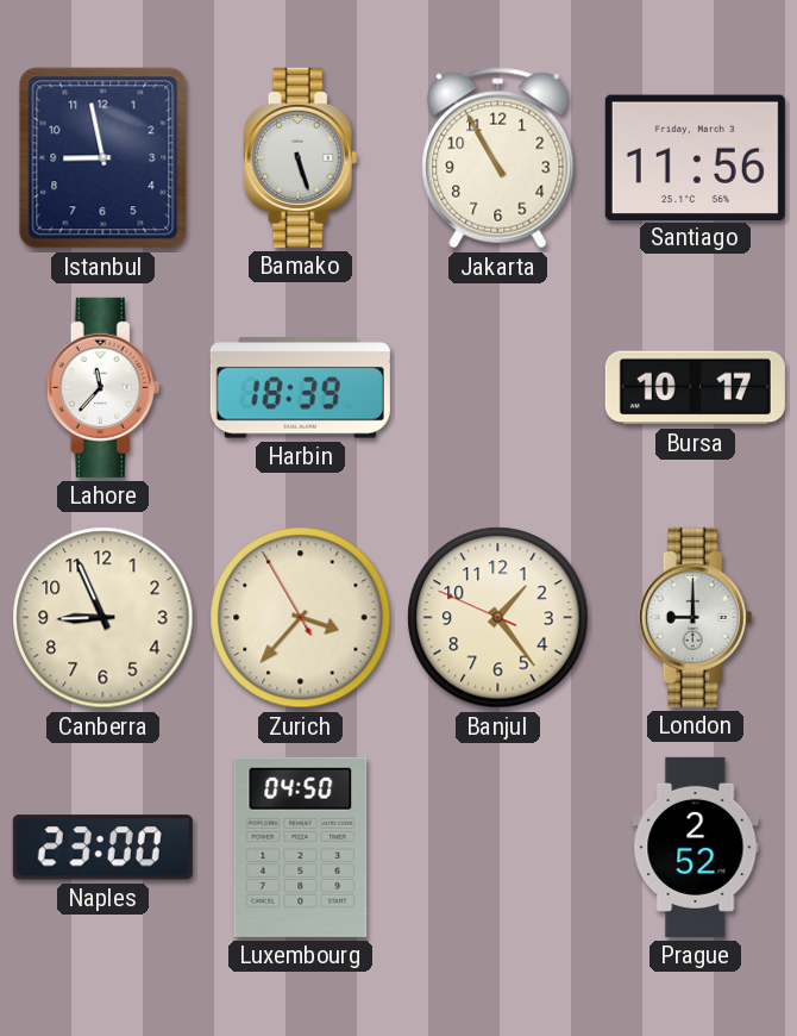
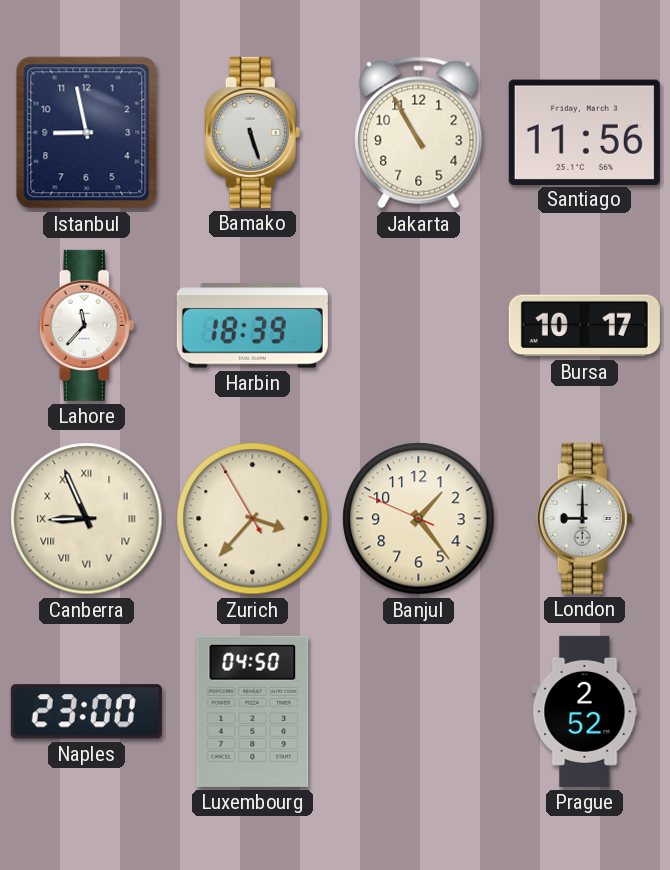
Canberra numerals: Arabic -> Roman
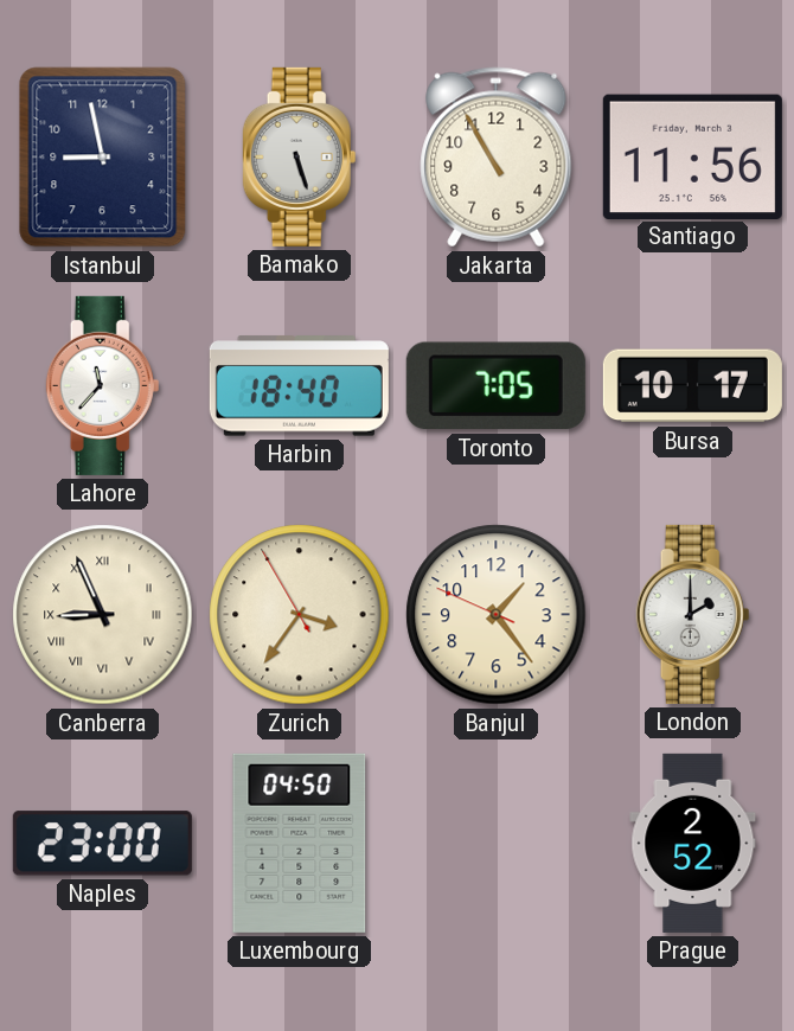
Harbin: 18:39 -> 18:40
Toronto: none -> 7:05
Zurich: 3:36 -> 3:35
London: 9:00 -> 2:00
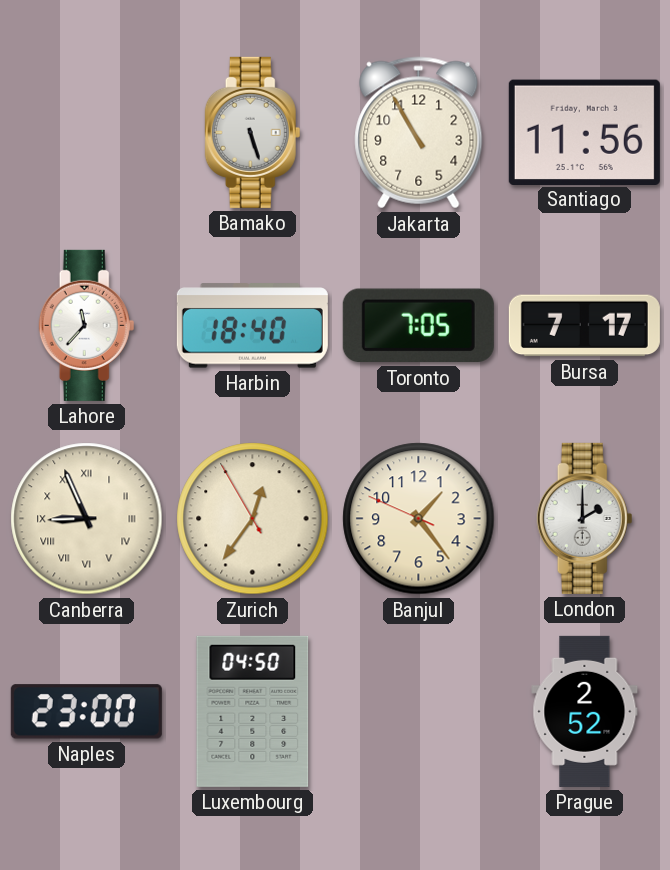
Istanbul: 8:58 -> none
Bursa: 10:17 -> 7:17
Zurich: 3:35 -> 12:35
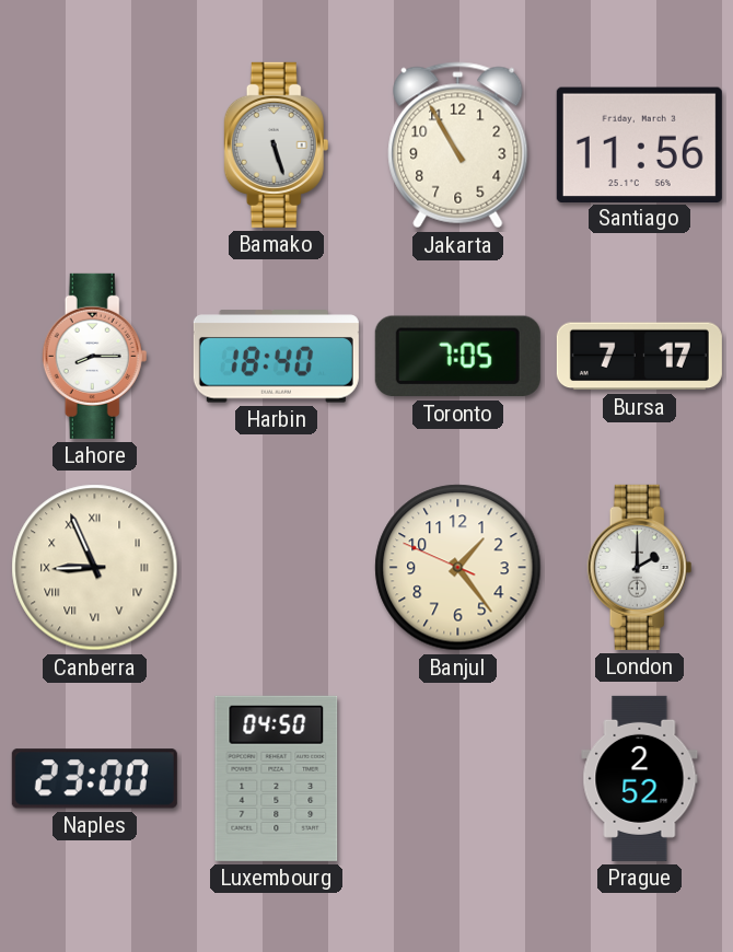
Lahore: 11:37 -> 8:15
Zurich: 12:35 -> none
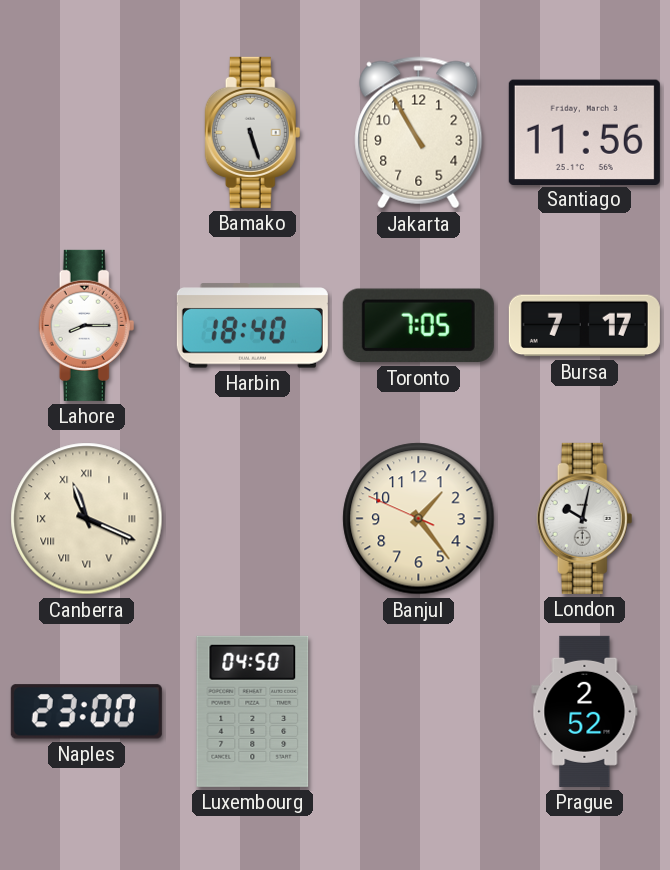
Canberra: 8:56 -> 11:19
London: 2:00 -> 10:02
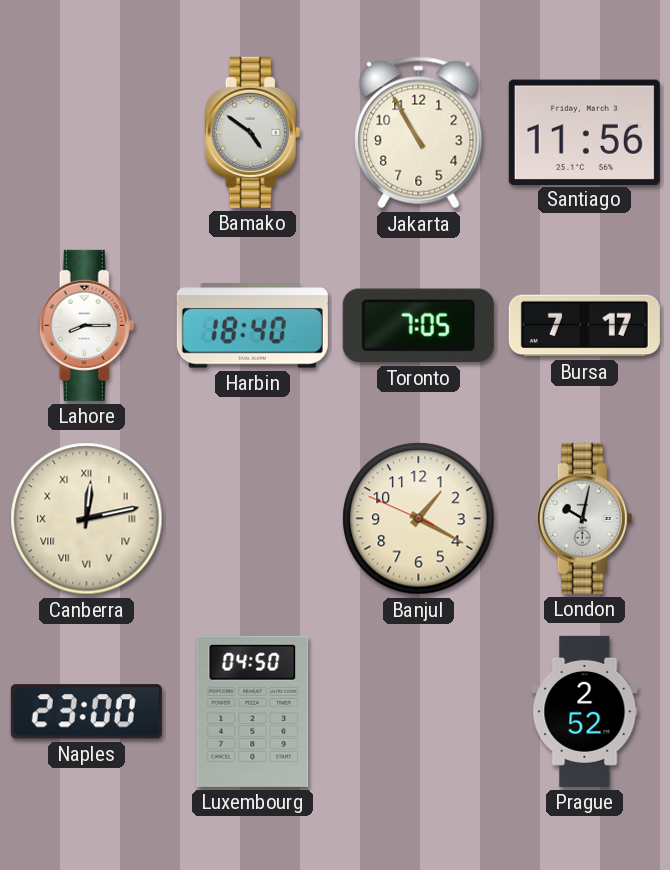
Bamako: 5:27 -> 4:51
Canberra: 11:19 -> 12:13
Banjul: 1:23 -> 1:19
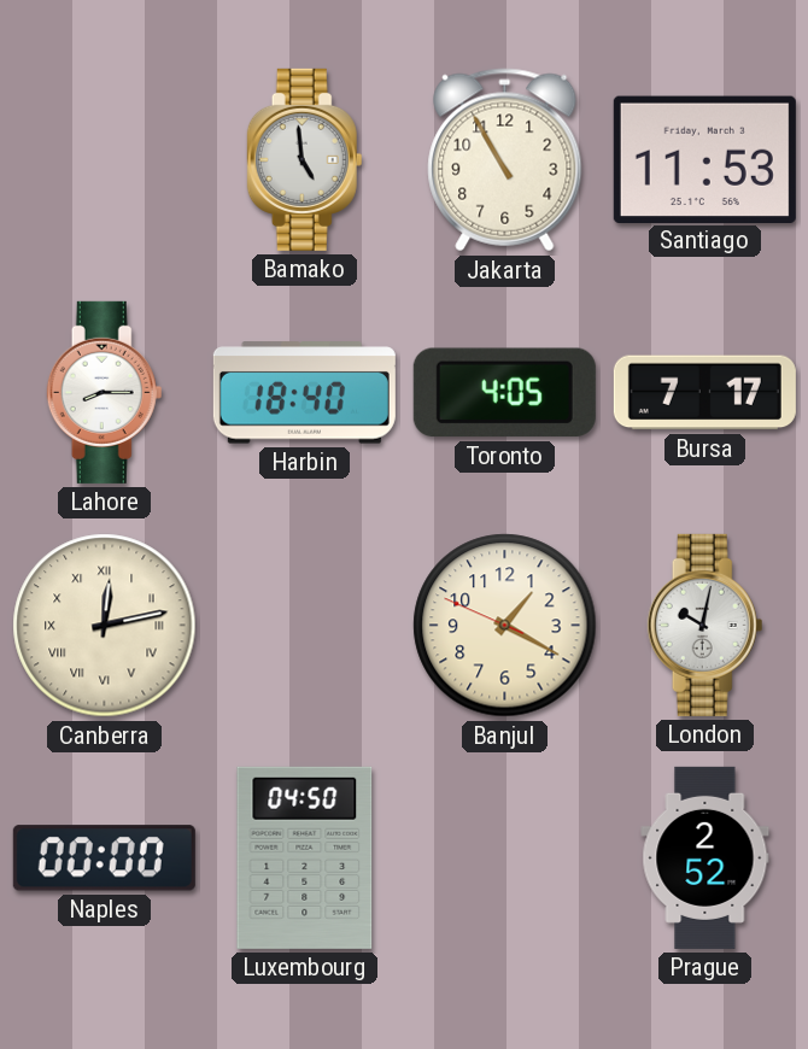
Bamako: 4:51 -> 4:59
Santiago: 11:56 -> 11:53
Toronto: 7:05 -> 4:05
Naples: 23:00 -> 00:00
